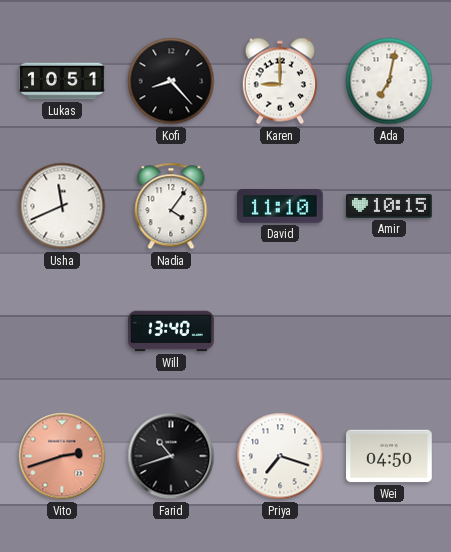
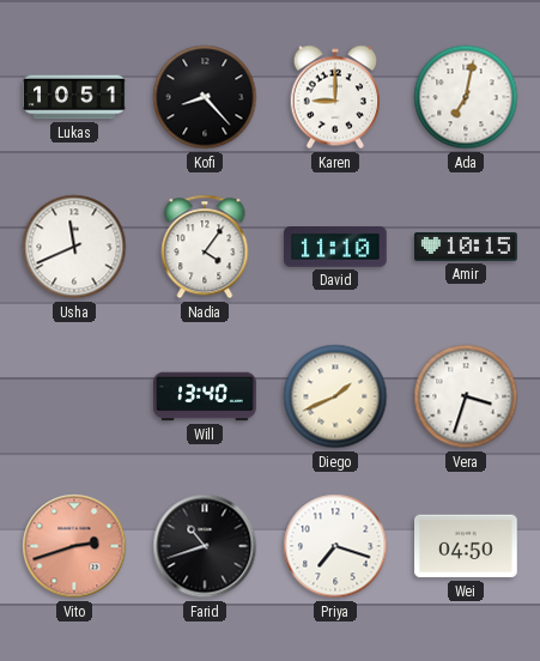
Diego: none -> 1:41
Vera: none -> 3:33
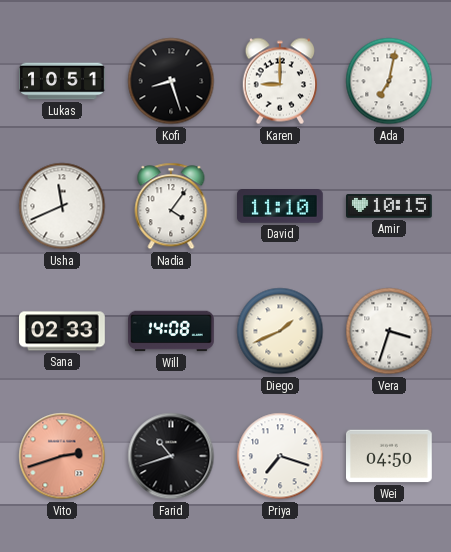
Kofi: 8:23 -> 8:27
Sana: none -> 02:33
Will: 13:40 -> 14:08
